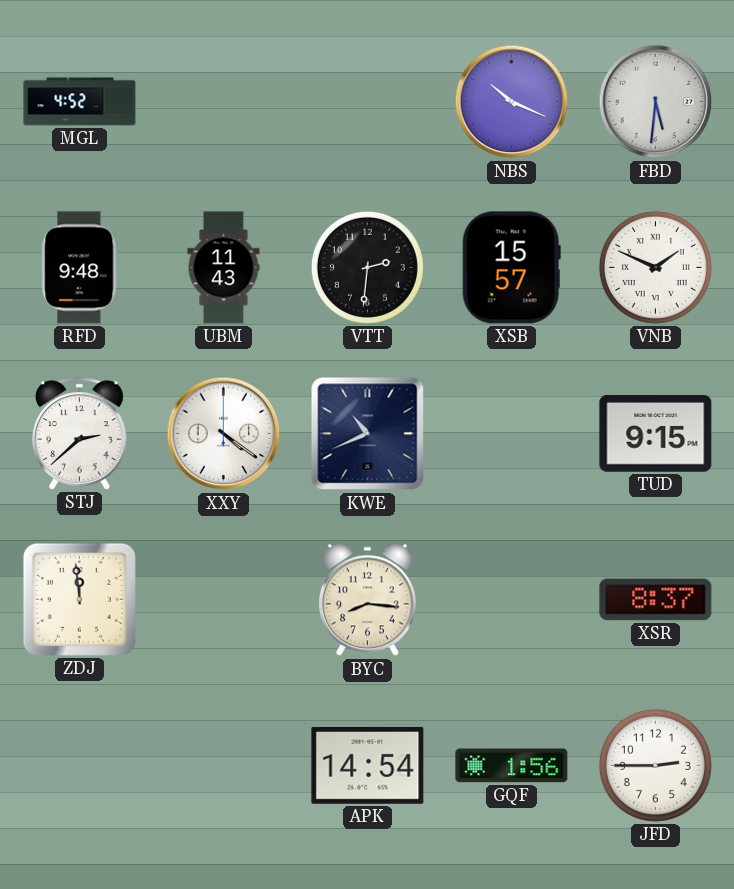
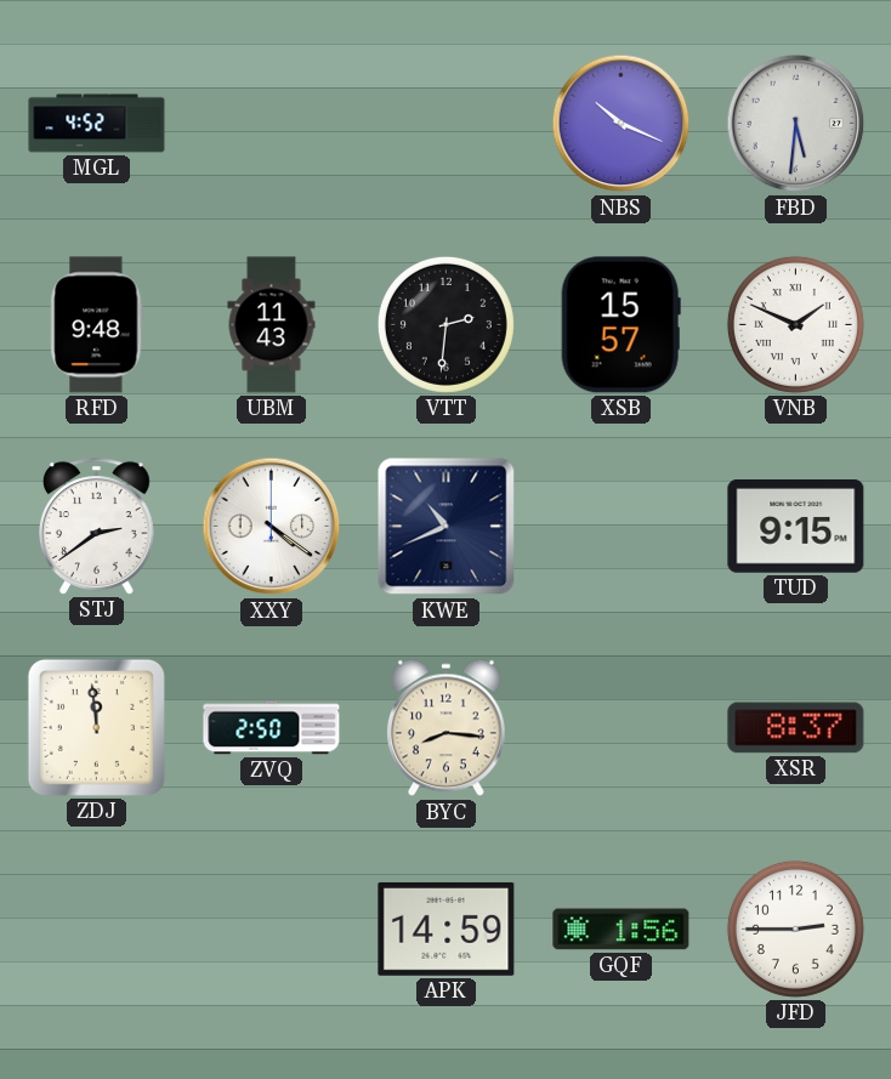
STJ: 2:38 -> 2:39
ZVQ: none -> 2:50
APK: 14:54 -> 14:59
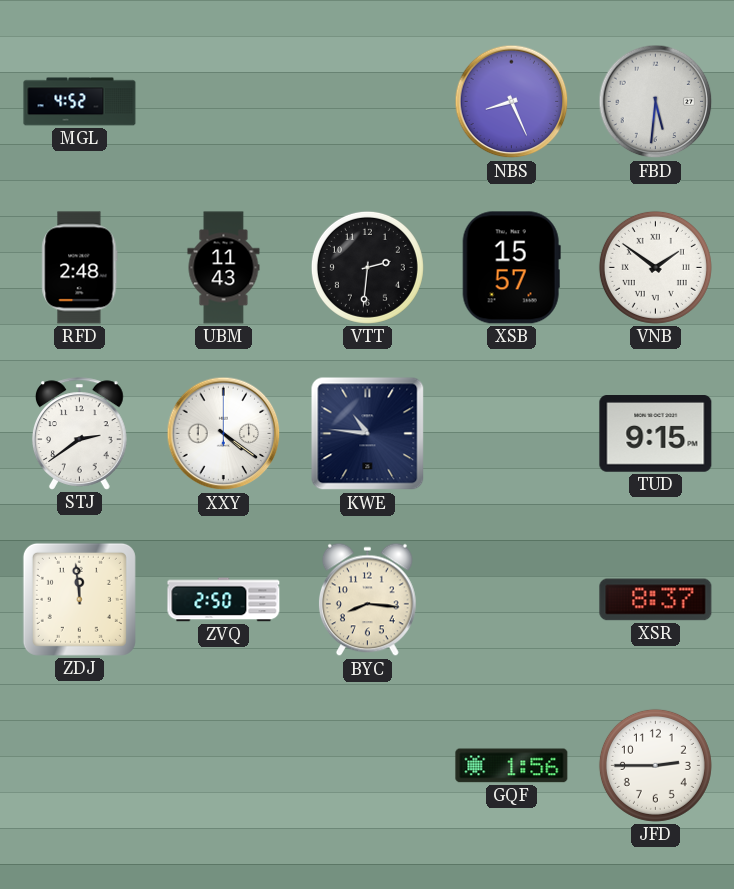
NBS: 10:19 -> 8:26
RFD: 9:48 -> 2:48
VNB: 1:49 -> 1:51
KWE: 10:41 -> 10:46
APK: 14:59 -> none
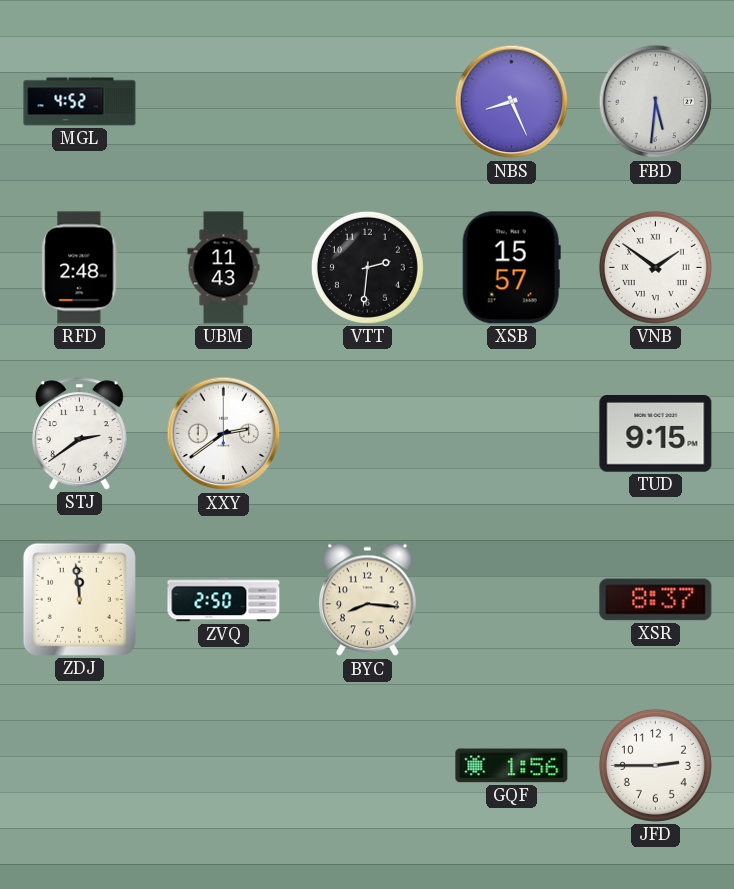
XXY: 4:21 -> 2:39
KWE: 10:46 -> none
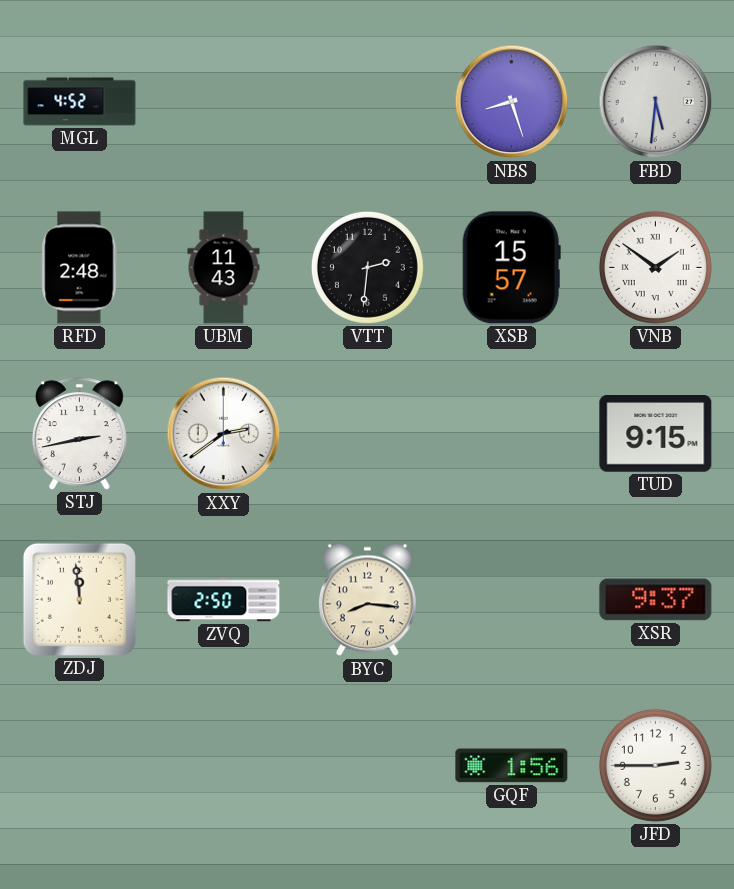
NBS: 8:26 -> 8:27
STJ: 2:39 -> 2:43
XSR: 8:37 -> 9:37
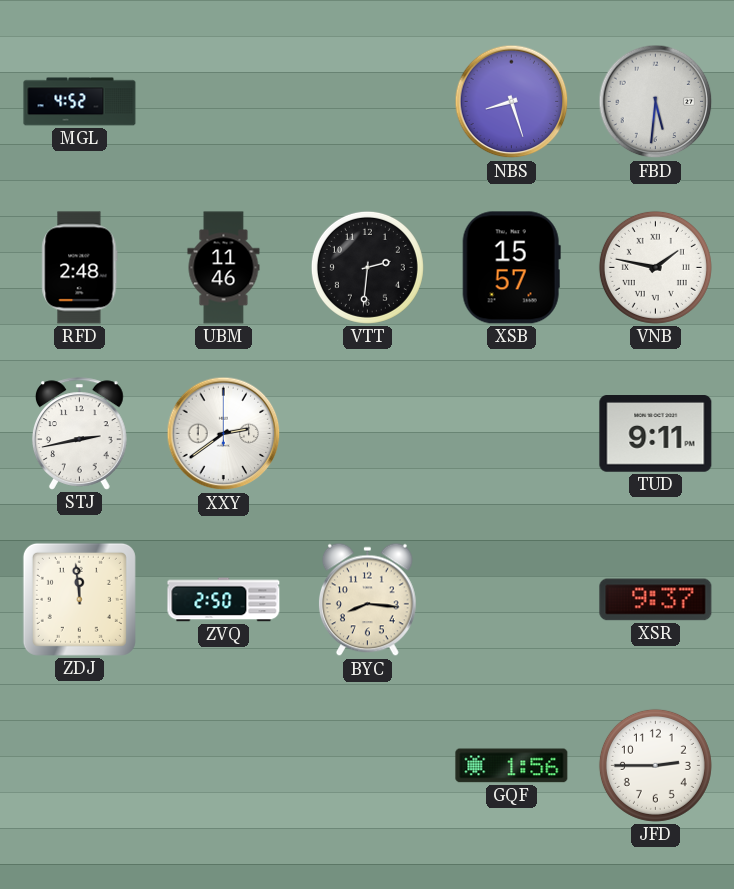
UBM: 11:43 -> 11:46
VNB: 1:51 -> 1:47
TUD: 9:15 -> 9:11
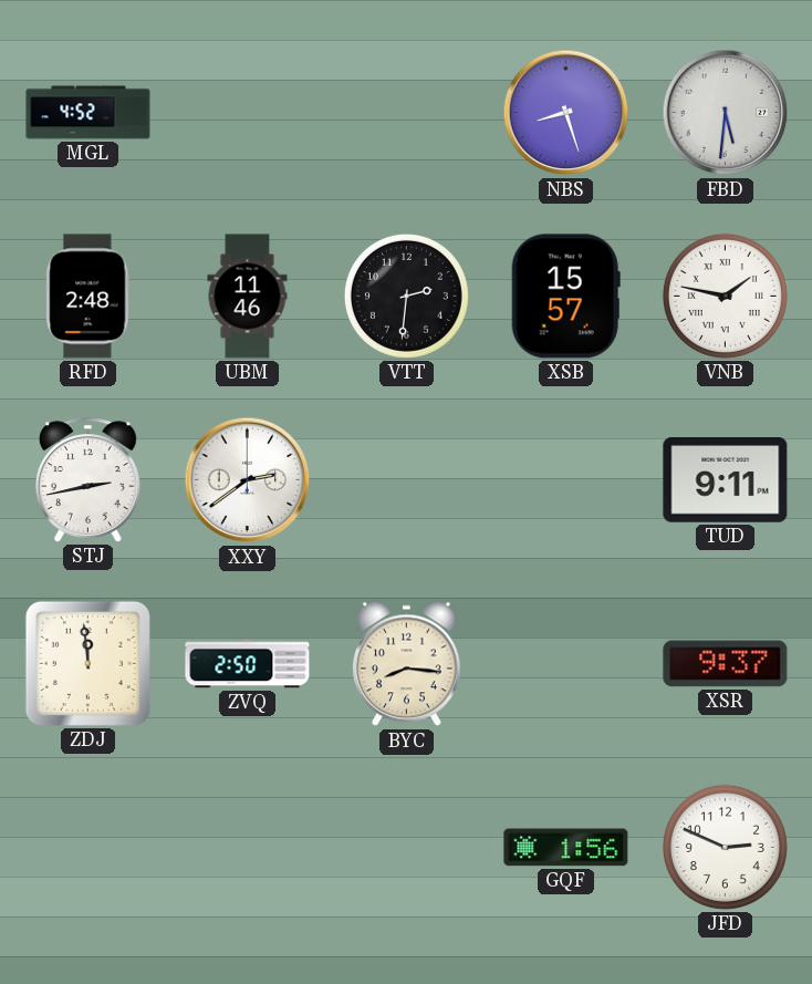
JFD: 2:45 -> 2:49
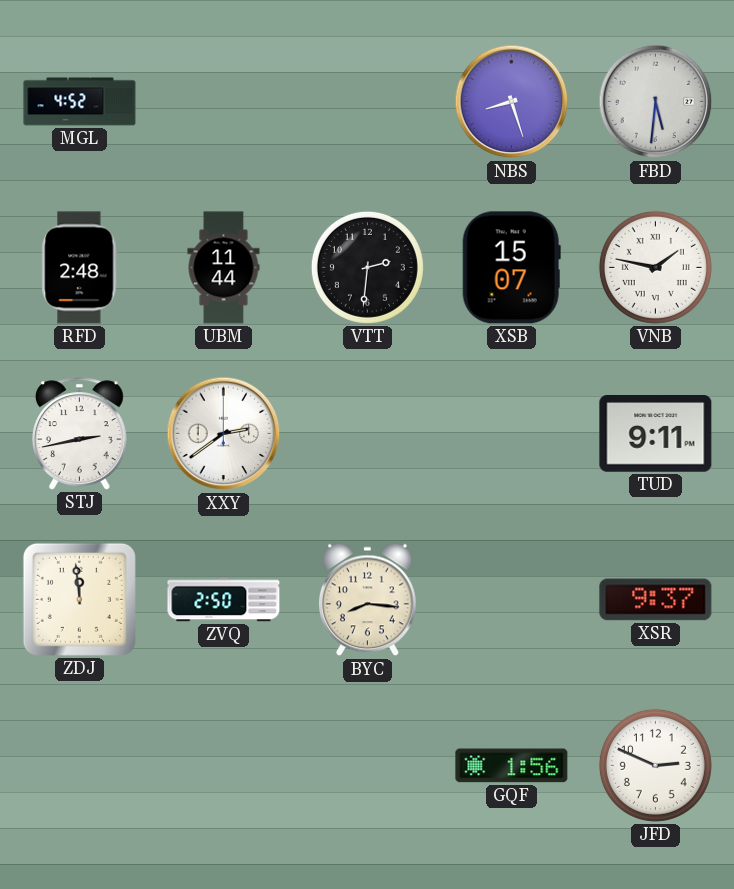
UBM: 11:46 -> 11:44
XSB: 15:57 -> 15:07
